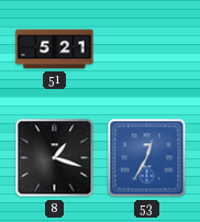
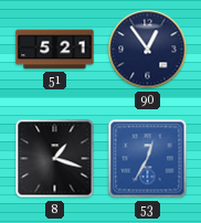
90: none -> 12:54
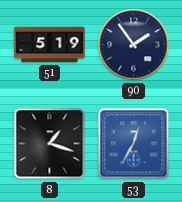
51: 5:21 -> 5:19
90: 12:54 -> 1:54
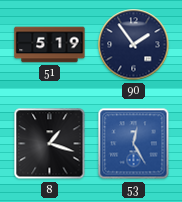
53: 12:35 -> 12:25
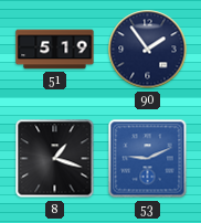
53: 12:25 -> 9:11
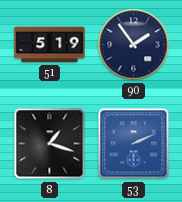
53: 9:11 -> 2:11
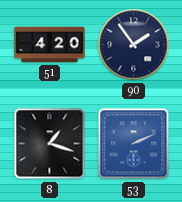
51: 5:19 -> 4:20
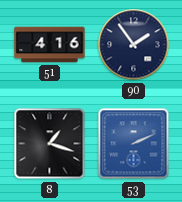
51: 4:20 -> 4:16
